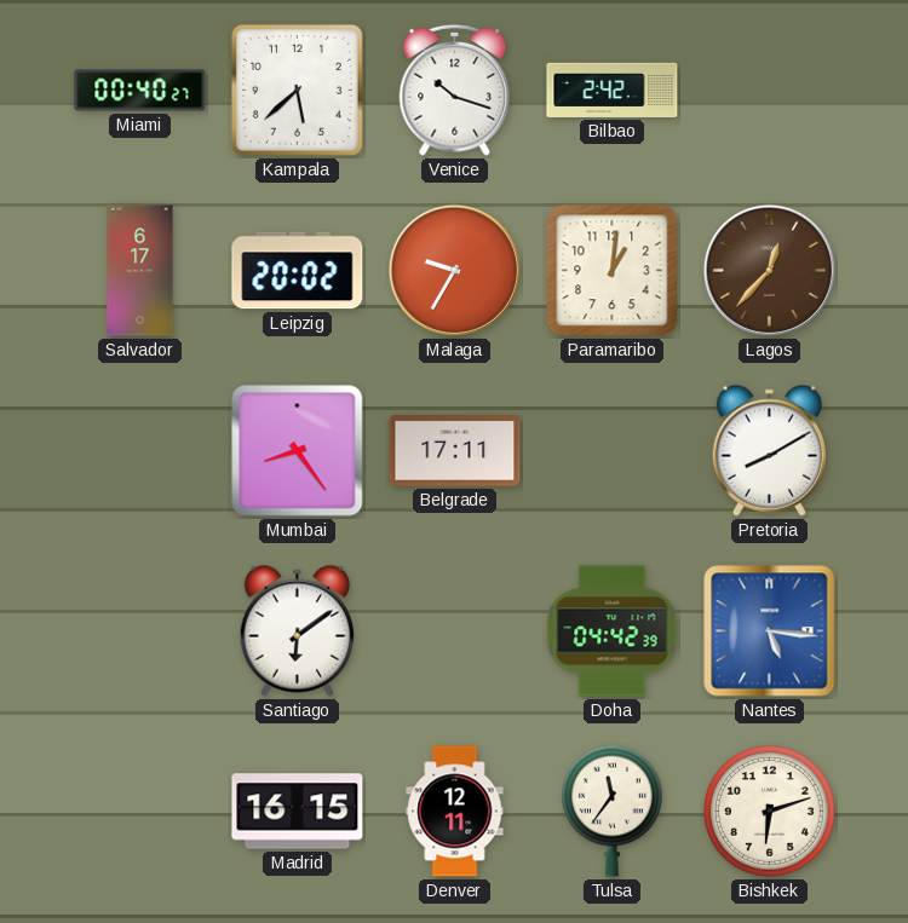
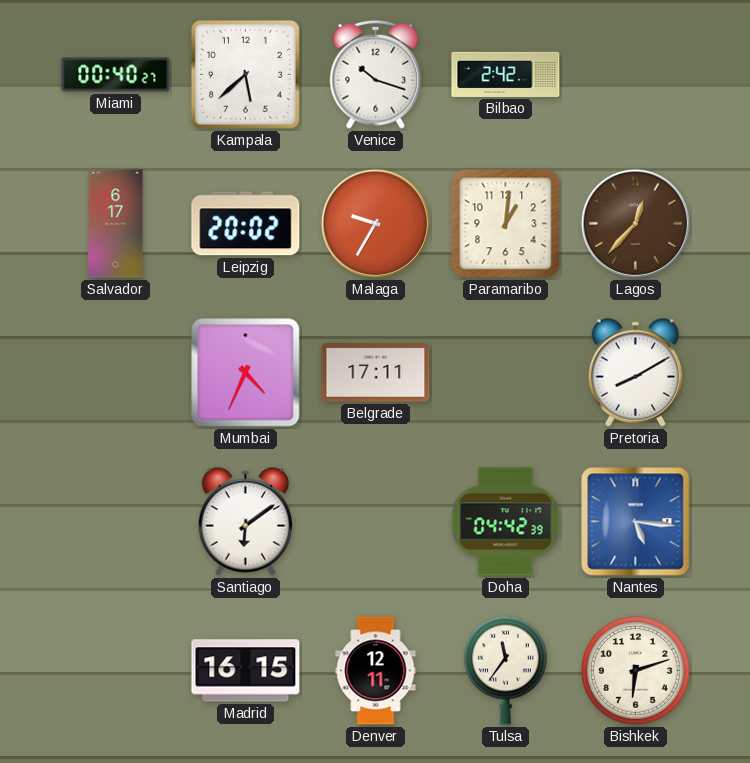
Mumbai: 8:24 -> 4:34
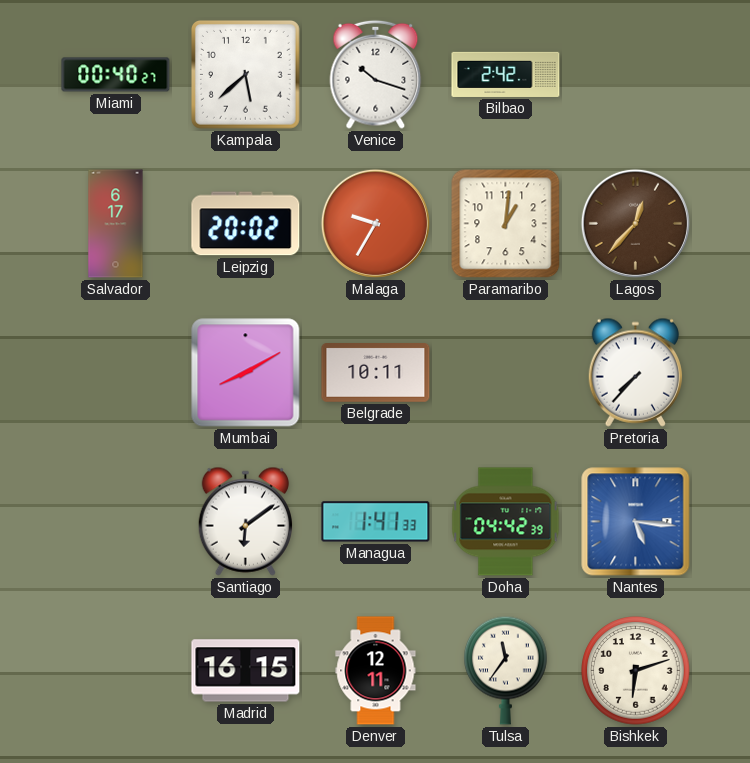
Mumbai: 4:34 -> 8:10
Belgrade: 17:11 -> 10:11
Pretoria: 8:10 -> 7:37
Managua: none -> 1:41
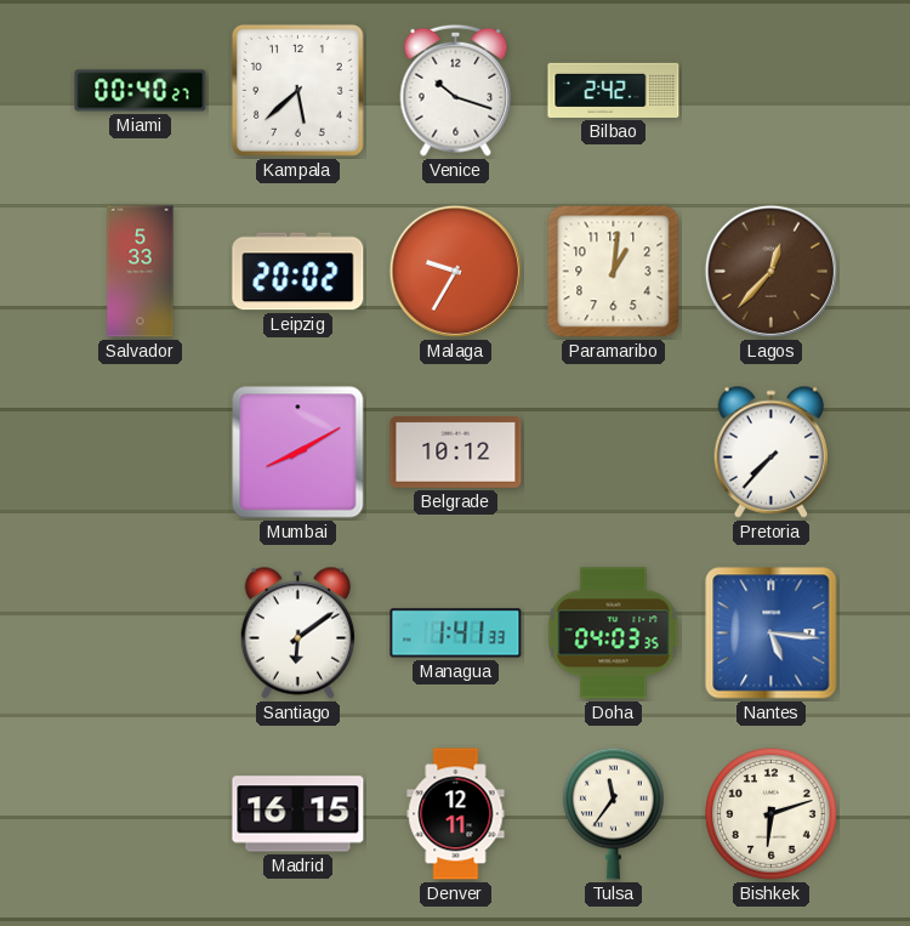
Salvador: 6:17 -> 5:33
Belgrade: 10:11 -> 10:12
Doha: 04:42 -> 04:03
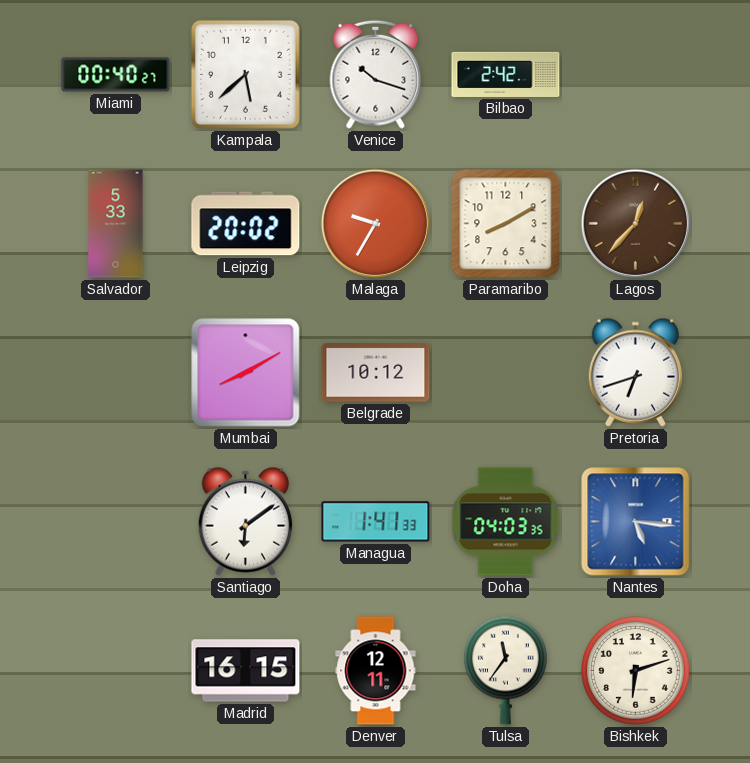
Paramaribo: 1:01 -> 8:10
Pretoria: 7:37 -> 6:42
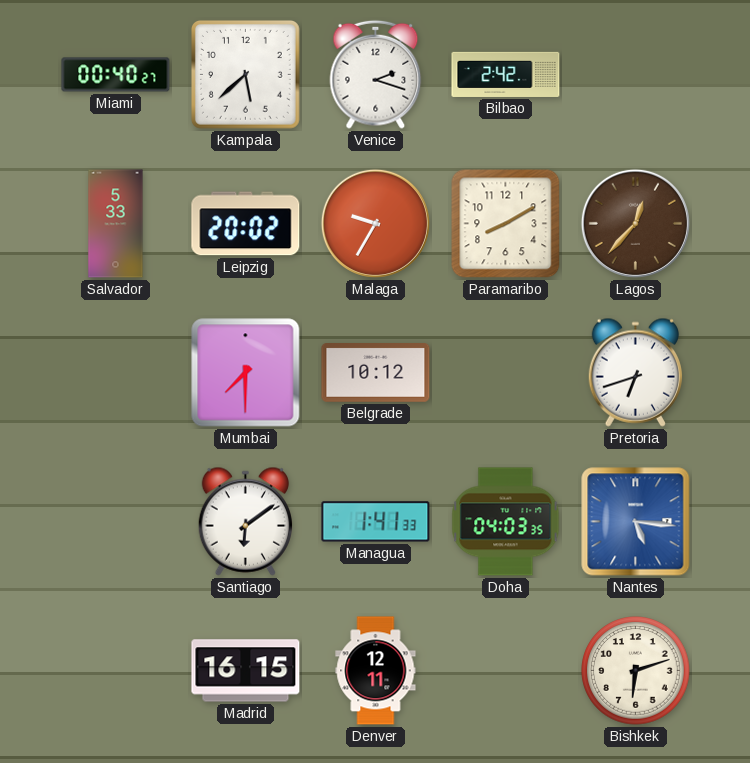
Venice: 10:18 -> 2:18
Mumbai: 8:10 -> 7:30
Tulsa: 11:36 -> none
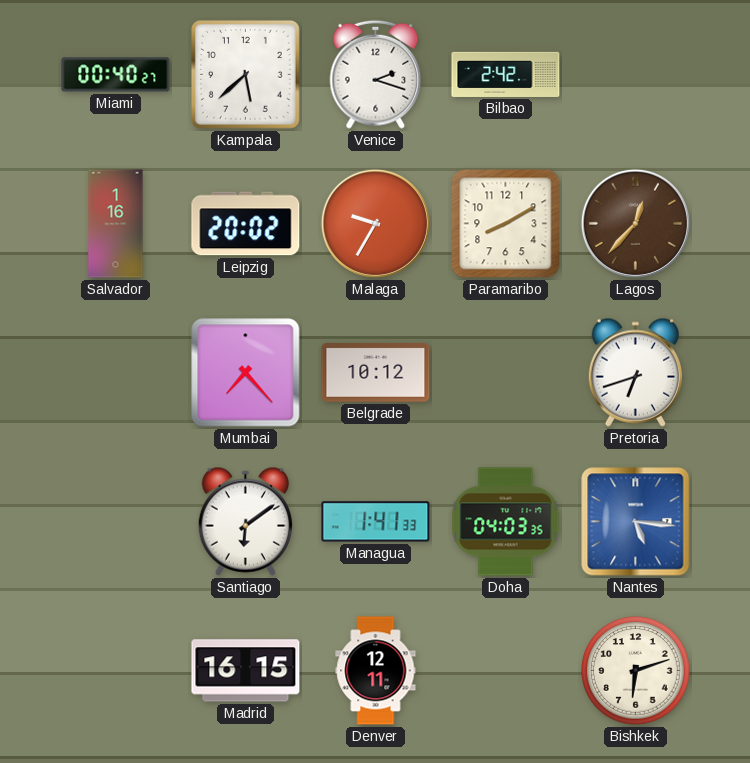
Salvador: 5:33 -> 1:16
Mumbai: 7:30 -> 7:23
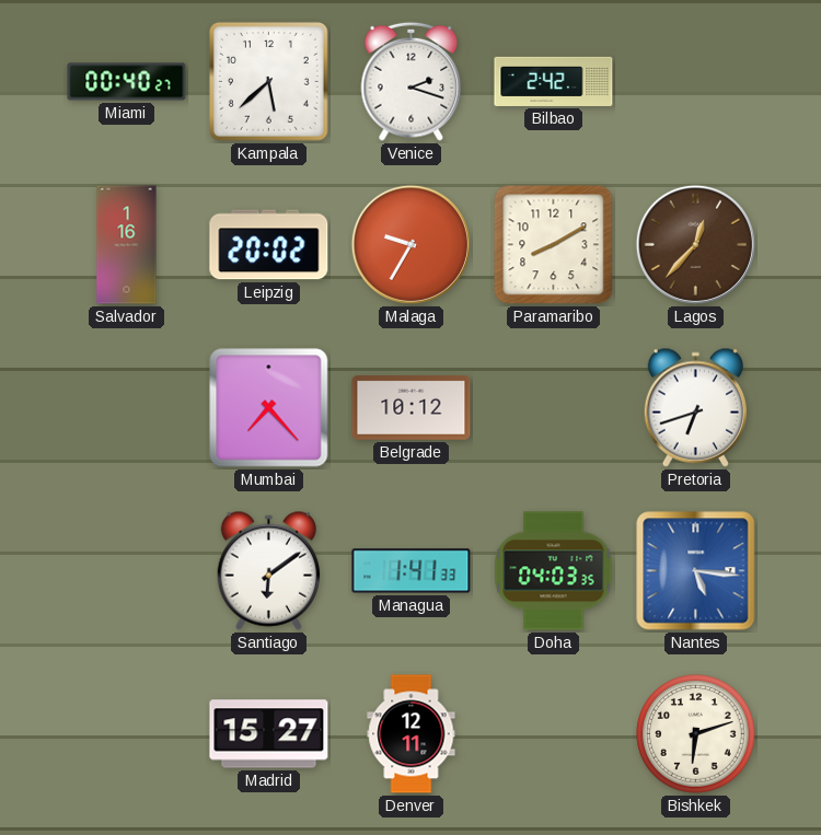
Madrid: 16:15 -> 15:27
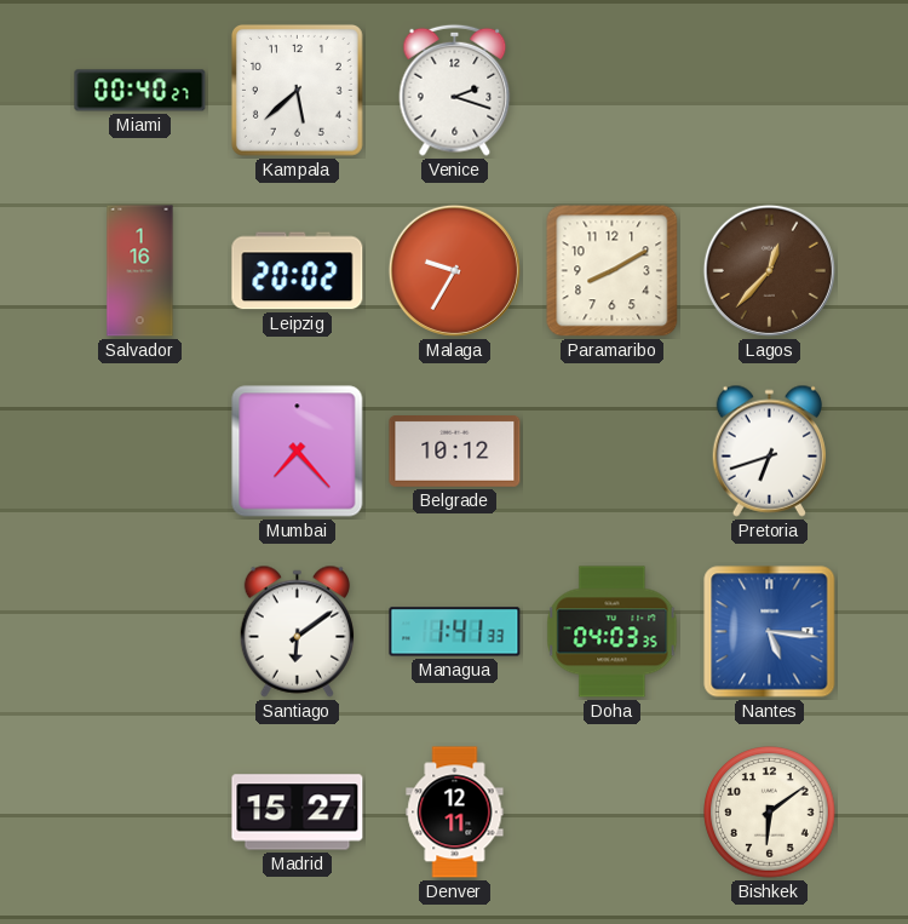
Bilbao: 2:42 -> none
Bishkek: 6:12 -> 6:09
